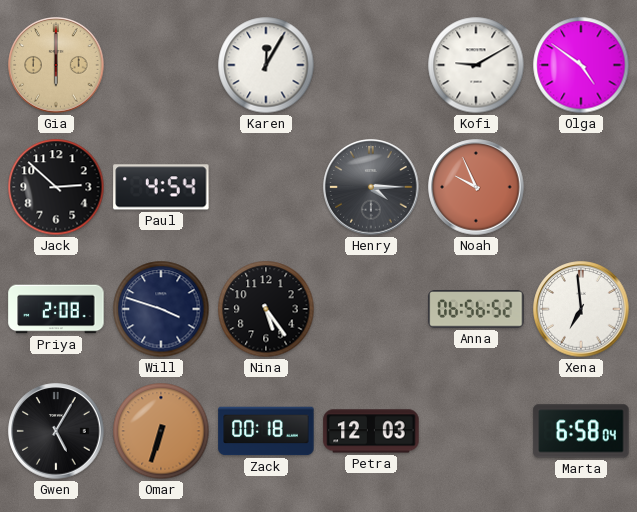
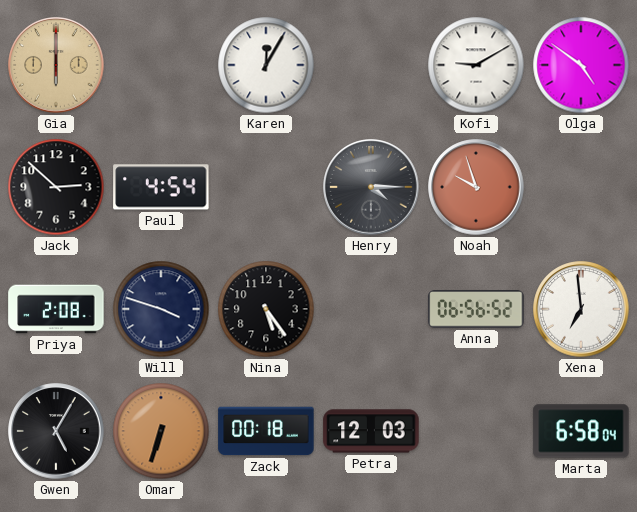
Noah: 9:56 -> 9:57
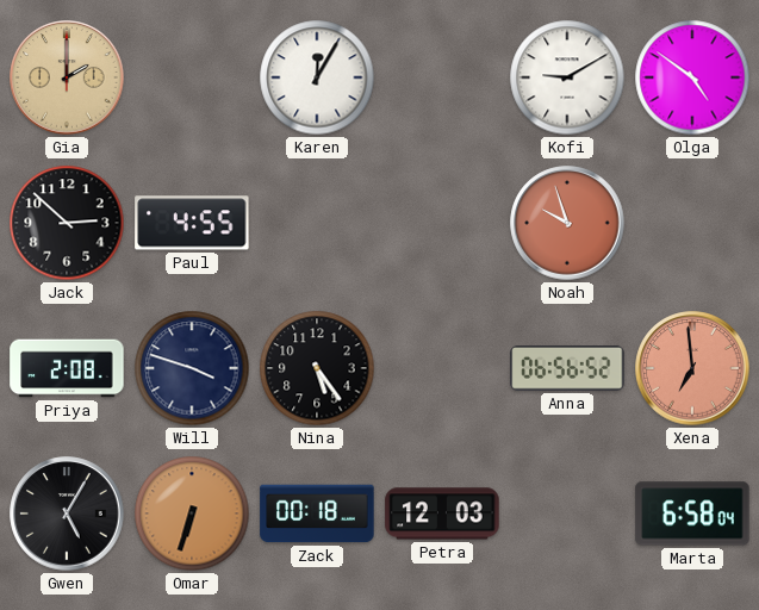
Gia: 6:00 -> 2:00
Paul: 4:54 -> 4:55
Henry: 4:15 -> none
Xena dial: white -> salmon
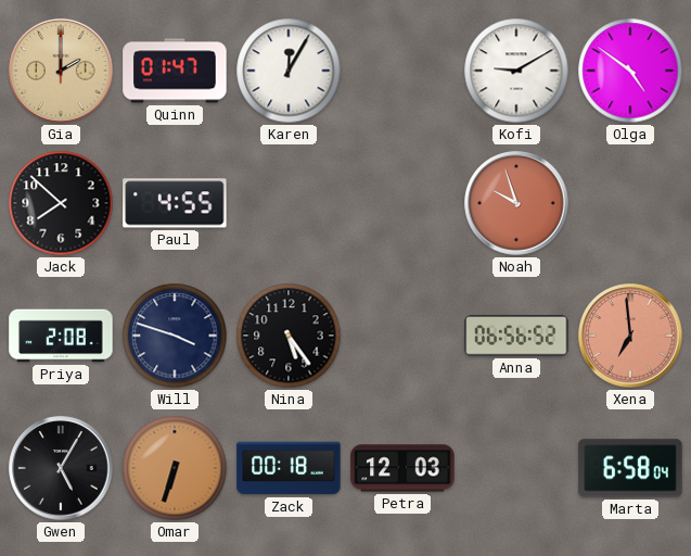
Quinn: none -> 01:47
Jack: 2:52 -> 7:52
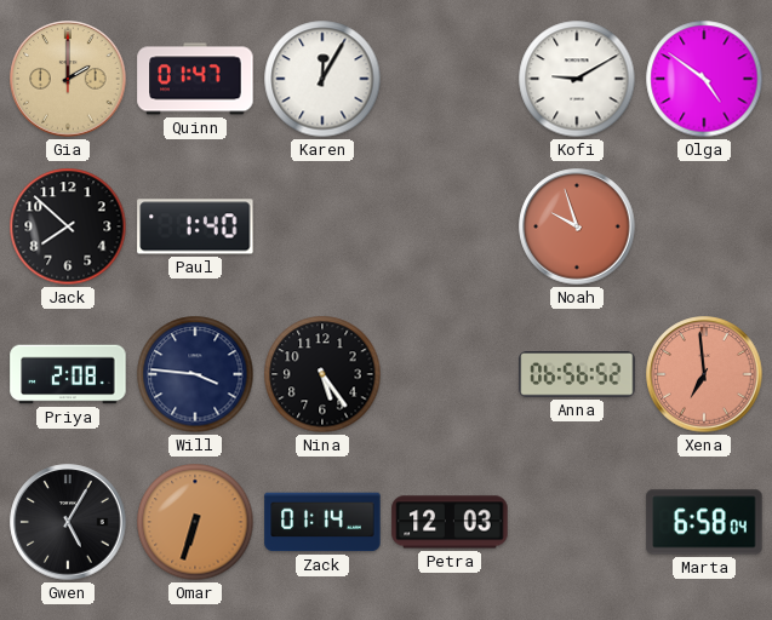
Paul: 4:55 -> 1:40
Will: 3:48 -> 3:46
Zack: 00:18 -> 01:14
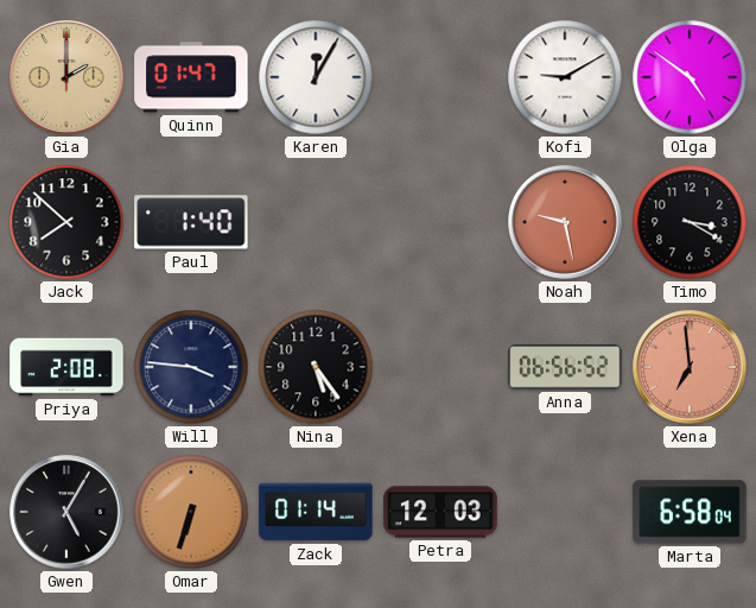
Noah: 9:57 -> 9:28
Timo: none -> 3:20
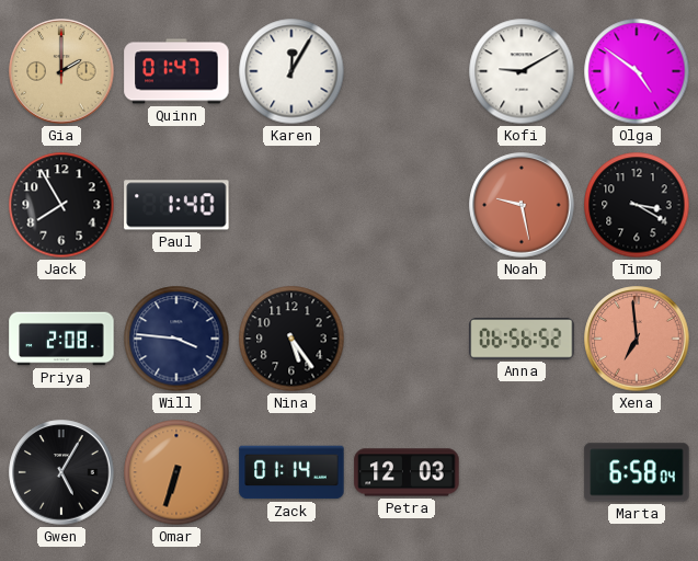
Jack: 7:52 -> 7:55
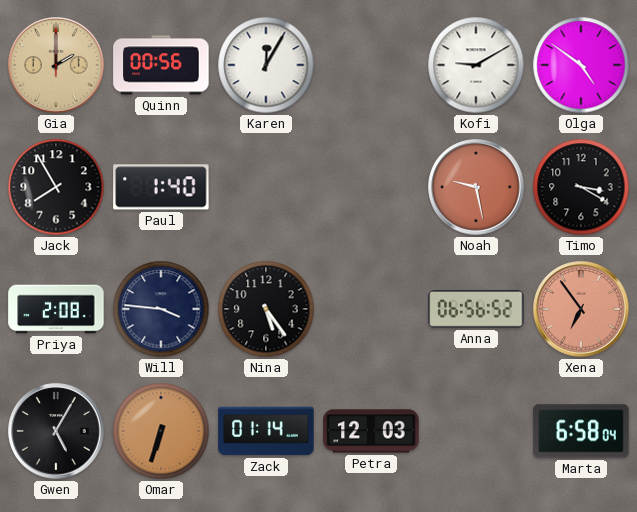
Quinn: 01:47 -> 00:56
Xena: 6:59 -> 6:54
